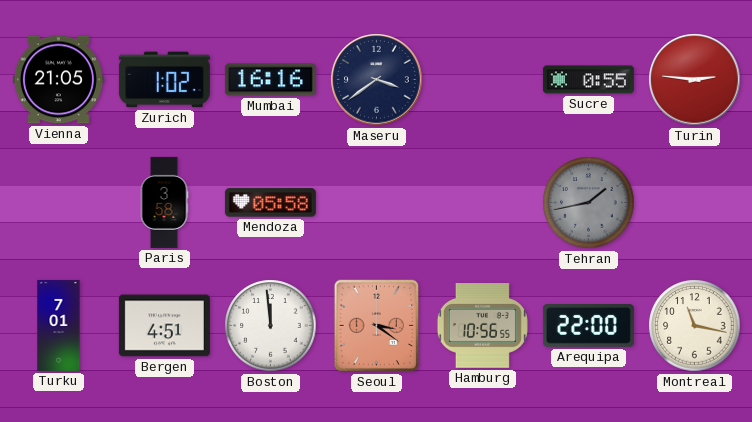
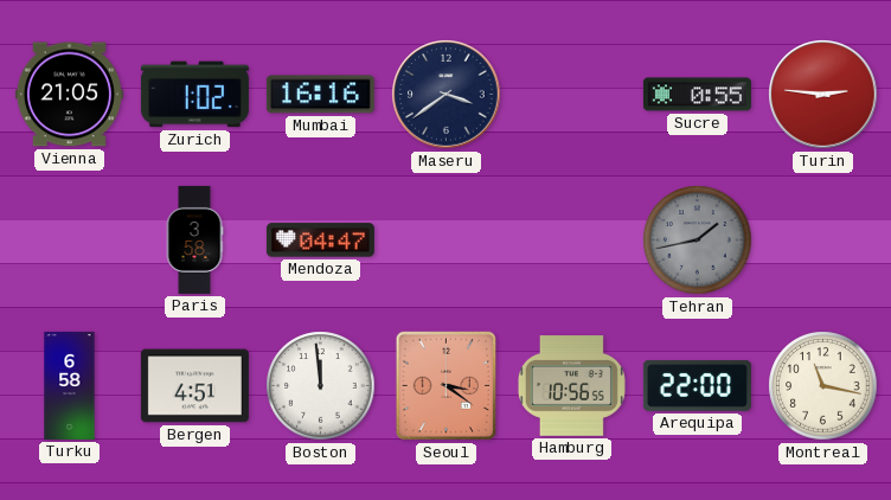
Mendoza: 05:58 -> 04:47
Turku: 7:01 -> 6:58
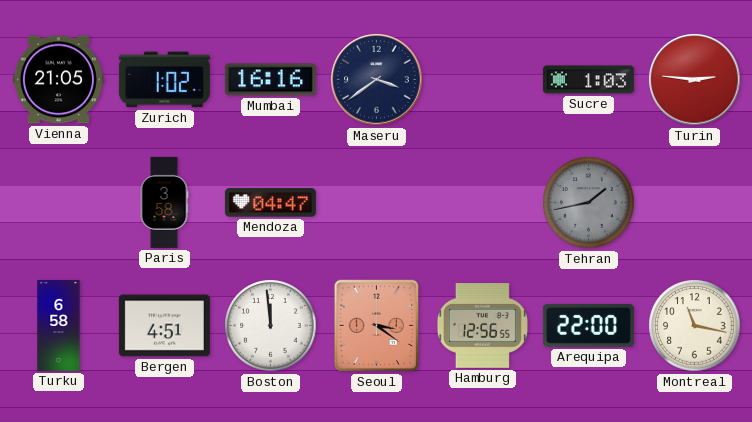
Sucre: 0:55 -> 1:03
Hamburg: 10:56 -> 12:56
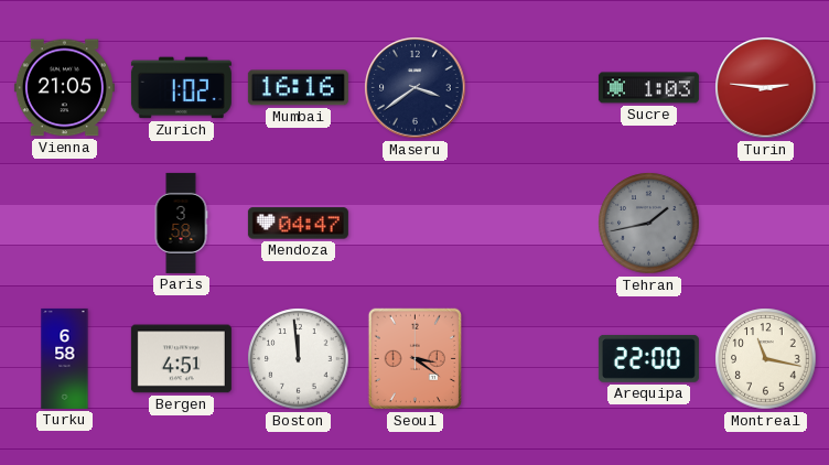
Hamburg: 12:56 -> none
